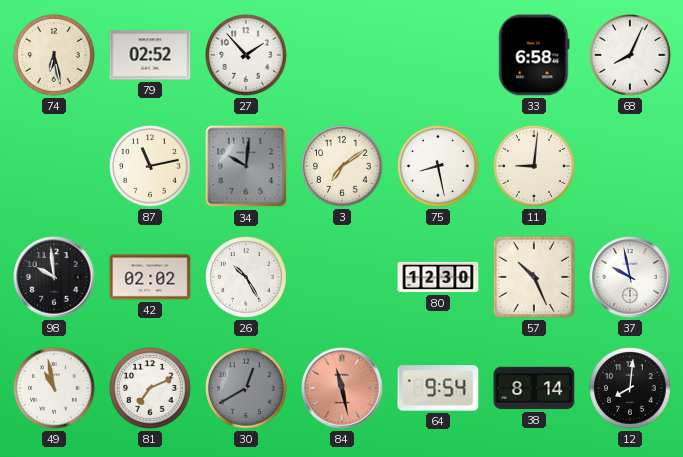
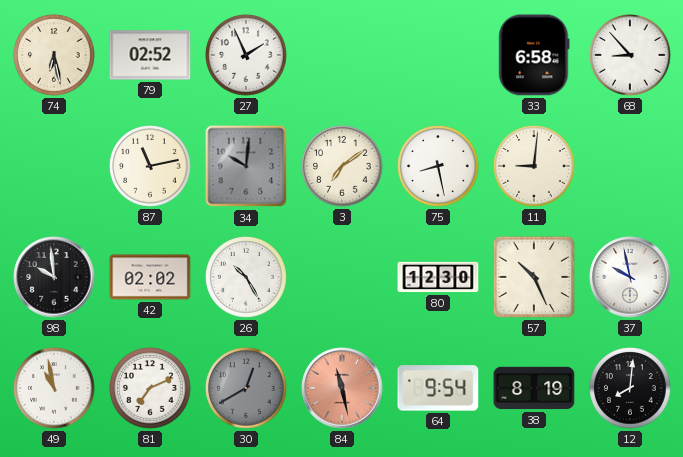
27: 1:53 -> 1:56
68: 8:04 -> 8:53
38: 8:14 -> 8:19
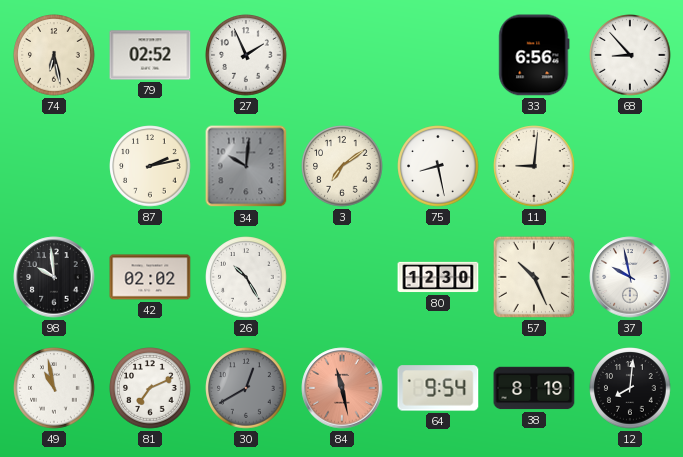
33: 6:58 -> 6:56
87: 11:13 -> 2:13
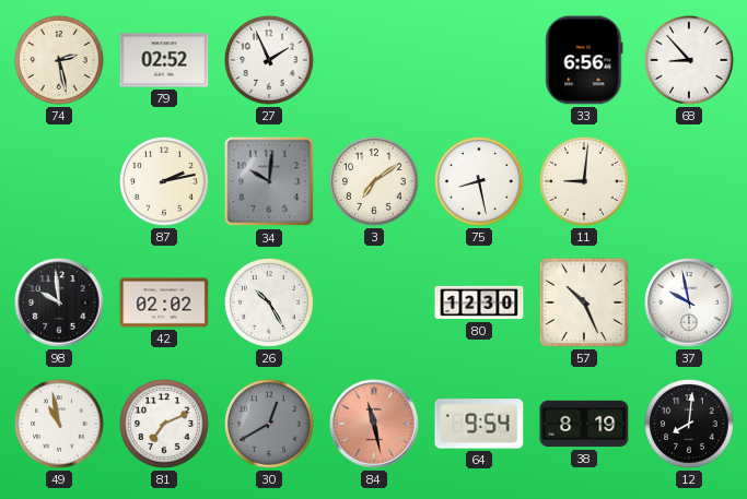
74: 6:28 -> 2:28
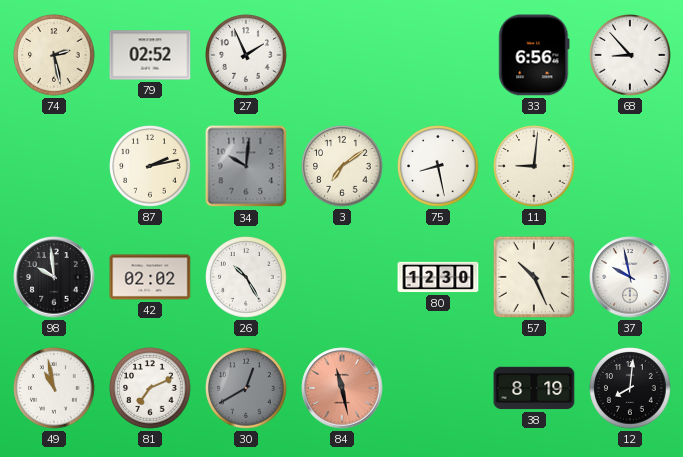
64: 9:54 -> none
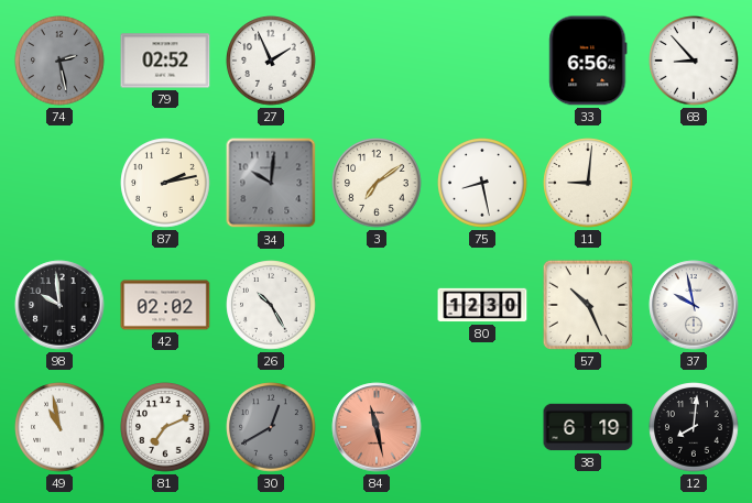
74 dial: cream -> grey
38: 8:19 -> 6:19
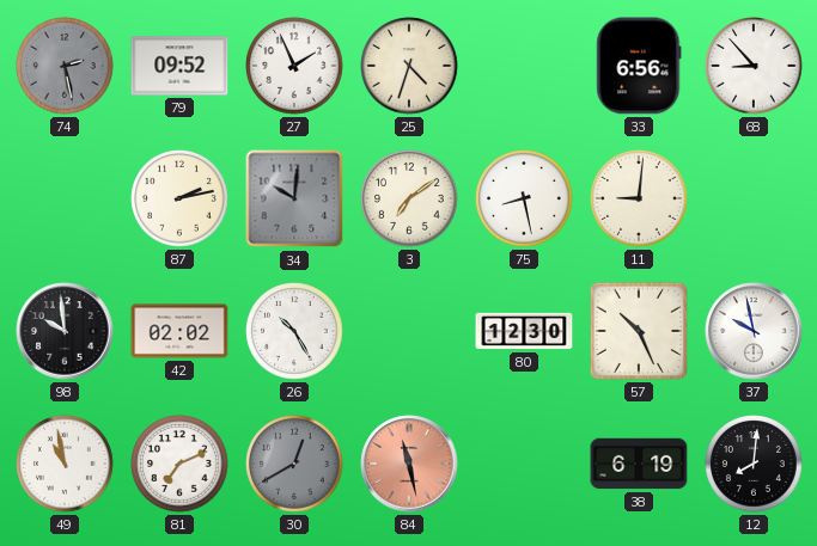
79: 02:52 -> 09:52
25: none -> 4:33
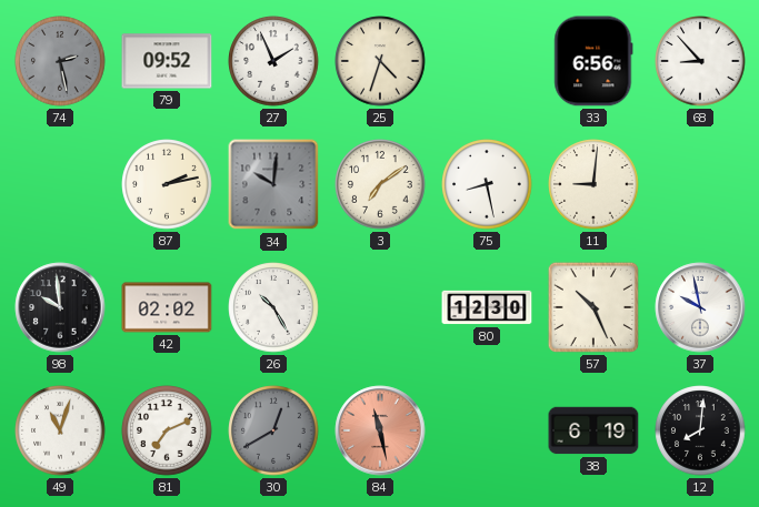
49: 10:58 -> 11:03
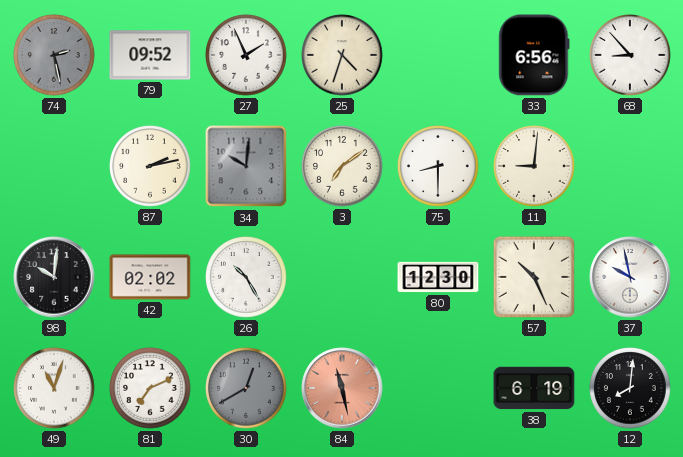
75: 8:28 -> 8:30
98: 9:59 -> 10:01
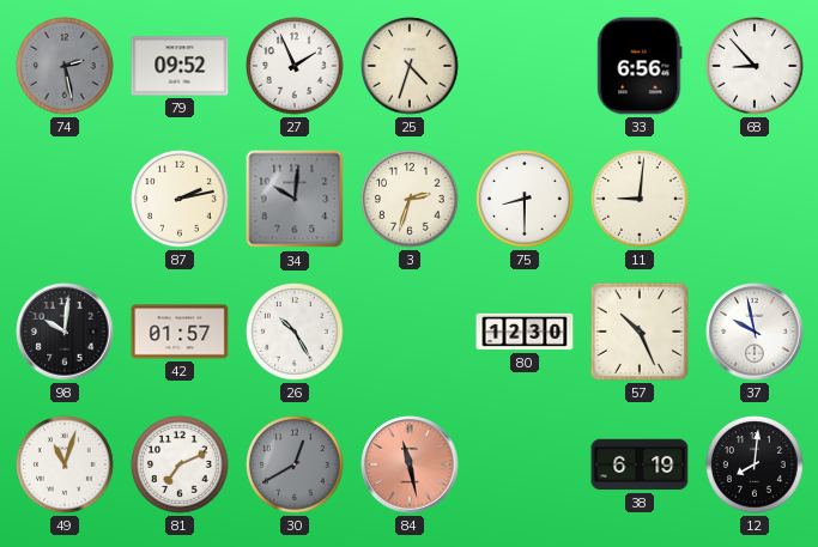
3: 7:09 -> 2:33
42: 02:02 -> 01:57
